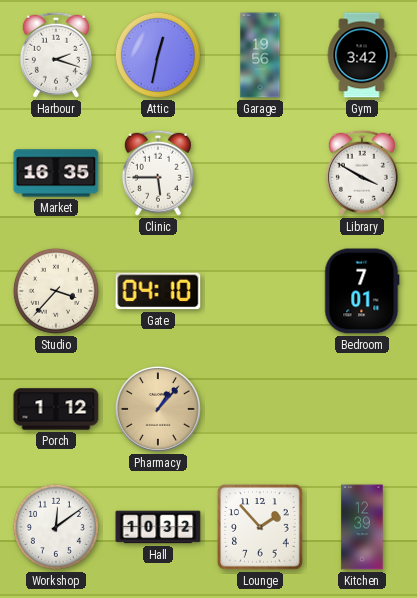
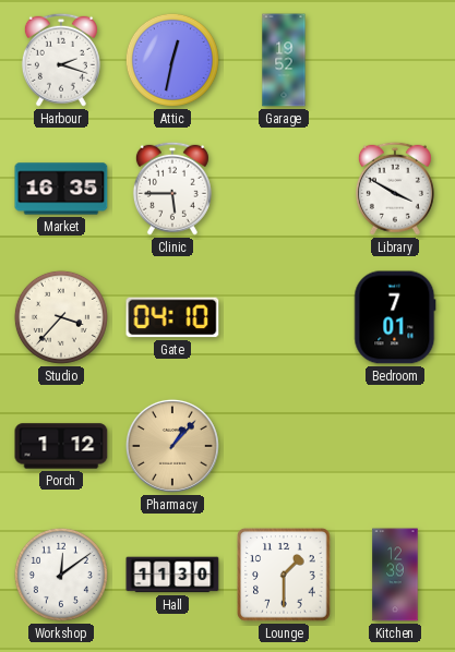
Garage: 19:56 -> 19:52
Gym: 3:42 -> none
Hall: 10:32 -> 11:30
Lounge: 1:53 -> 1:30
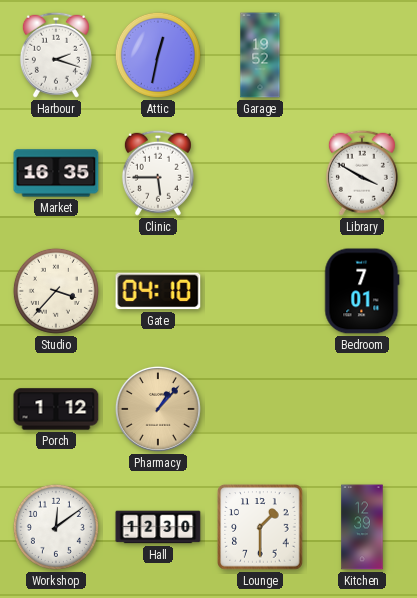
Hall: 11:30 -> 12:30
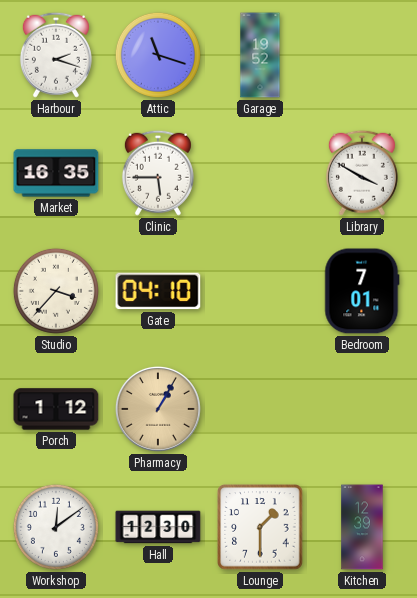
Attic: 12:32 -> 11:18
Pharmacy: 1:07 -> 1:05
